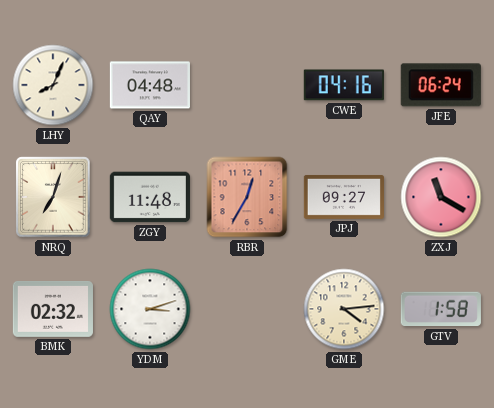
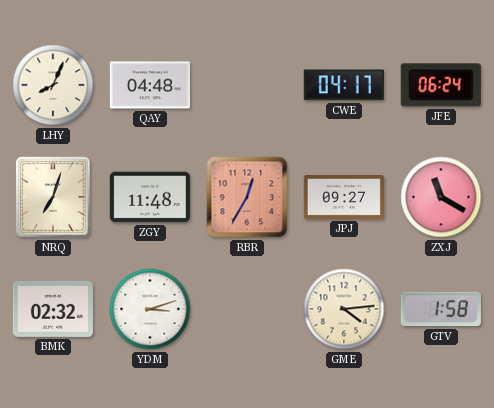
CWE: 04:16 -> 04:17
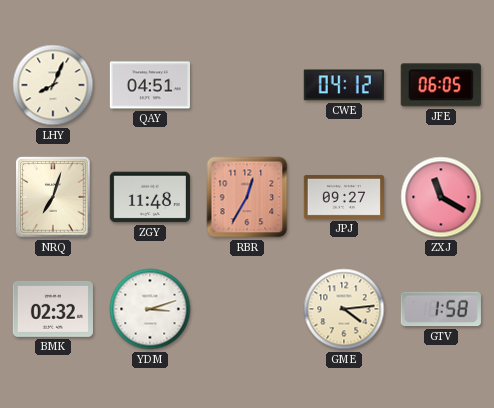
QAY: 04:48 -> 04:51
CWE: 04:17 -> 04:12
JFE: 06:24 -> 06:05
